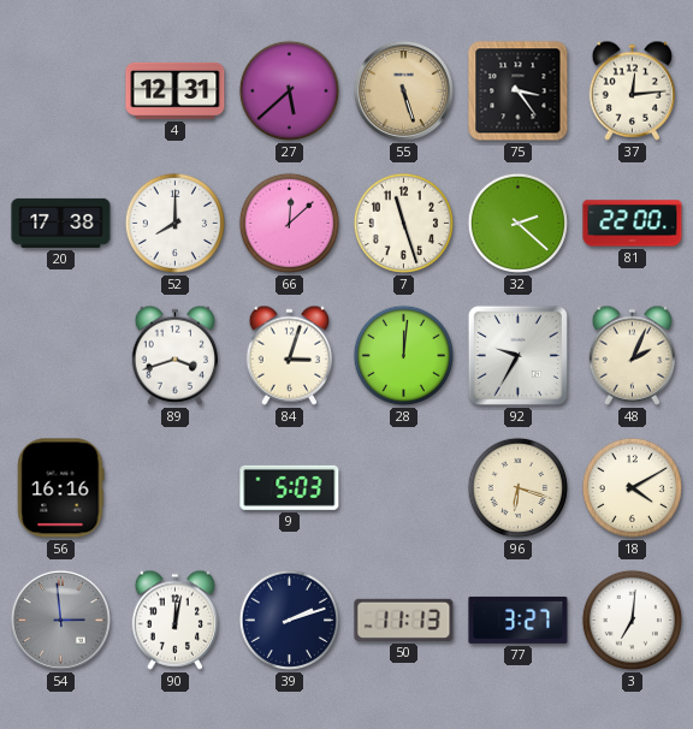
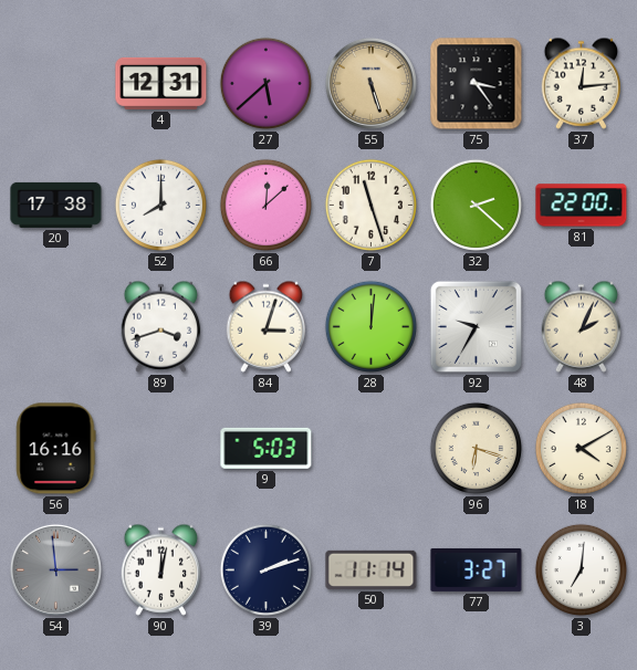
50: 11:13 -> 11:14
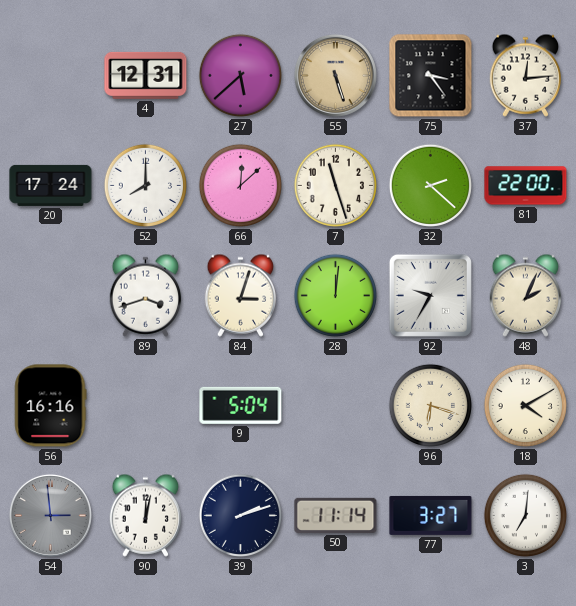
20: 17:38 -> 17:24
9: 5:03 -> 5:04
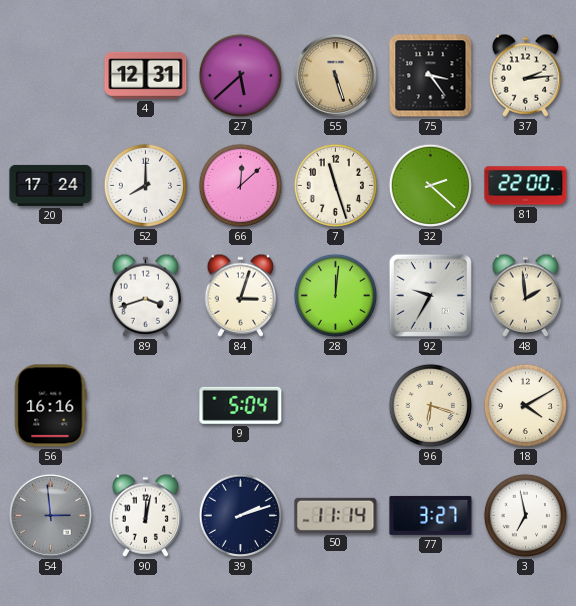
37: 12:14 -> 2:14
48: 2:04 -> 1:59
3: 7:01 -> 6:58
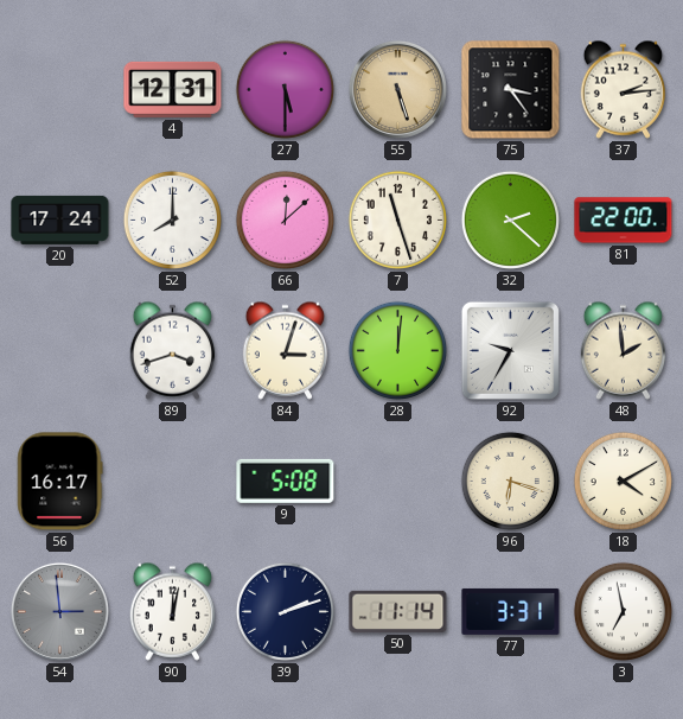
27: 5:38 -> 5:30
56: 16:16 -> 16:17
9: 5:04 -> 5:08
77: 3:27 -> 3:31
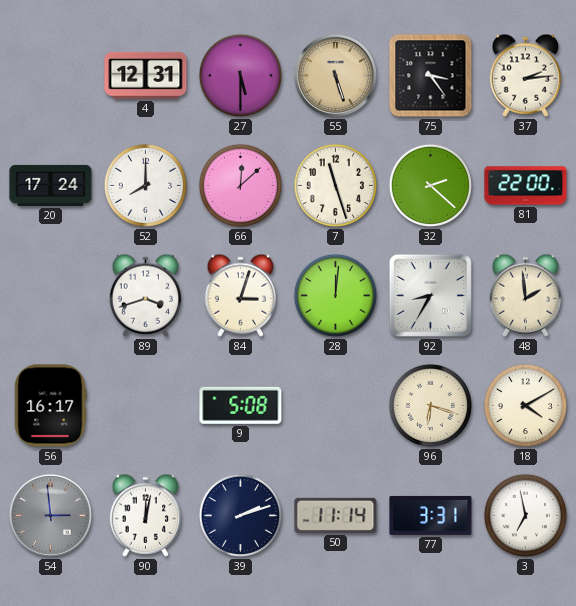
92: 9:35 -> 8:35
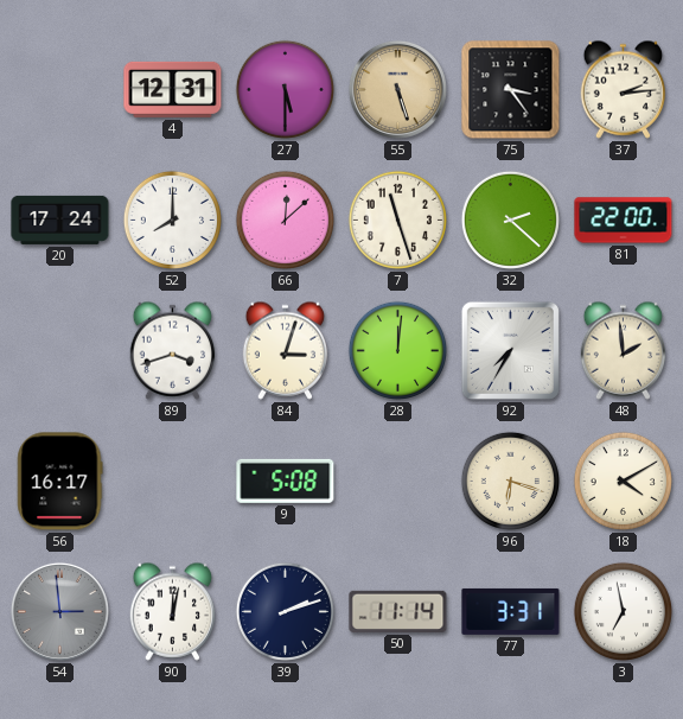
92: 8:35 -> 7:35
